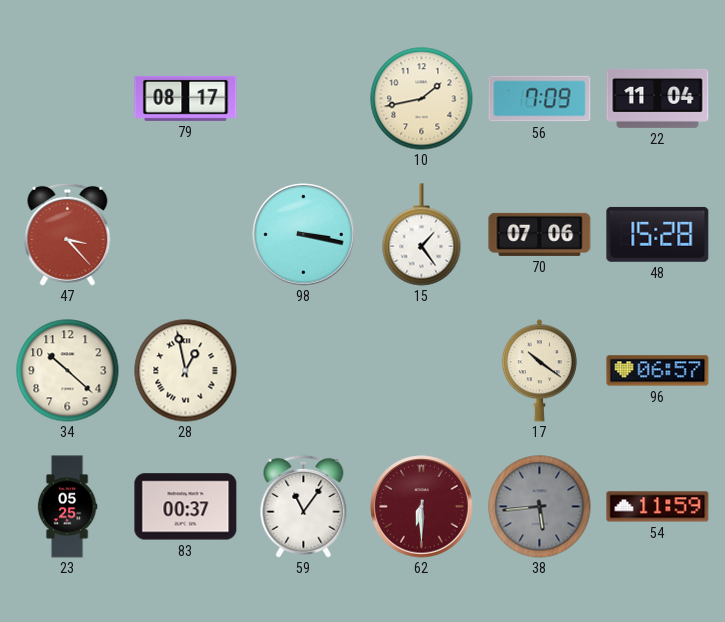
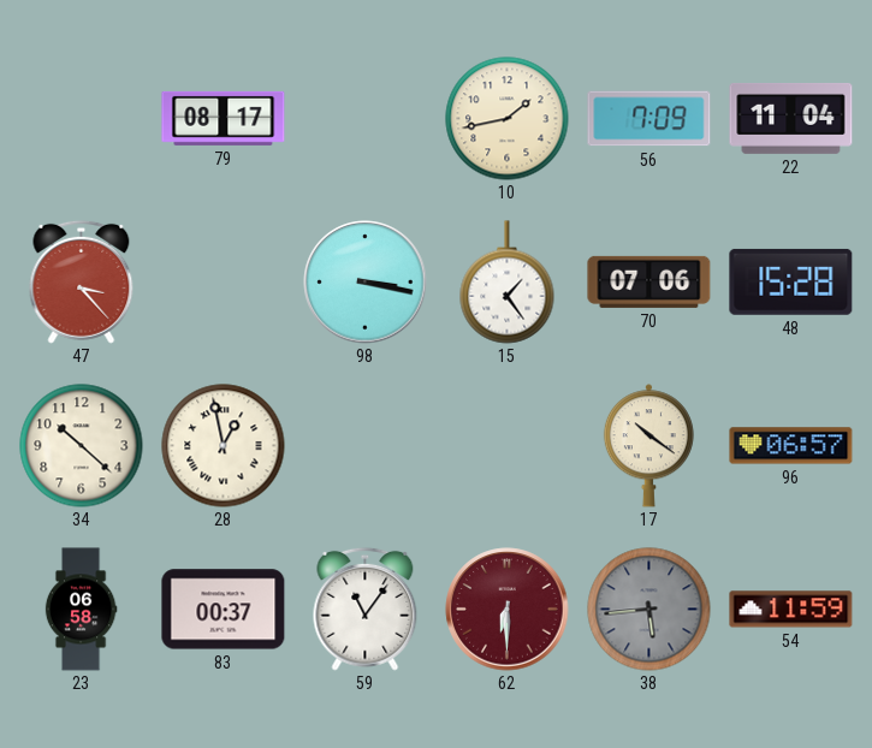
23: 05:25 -> 06:58
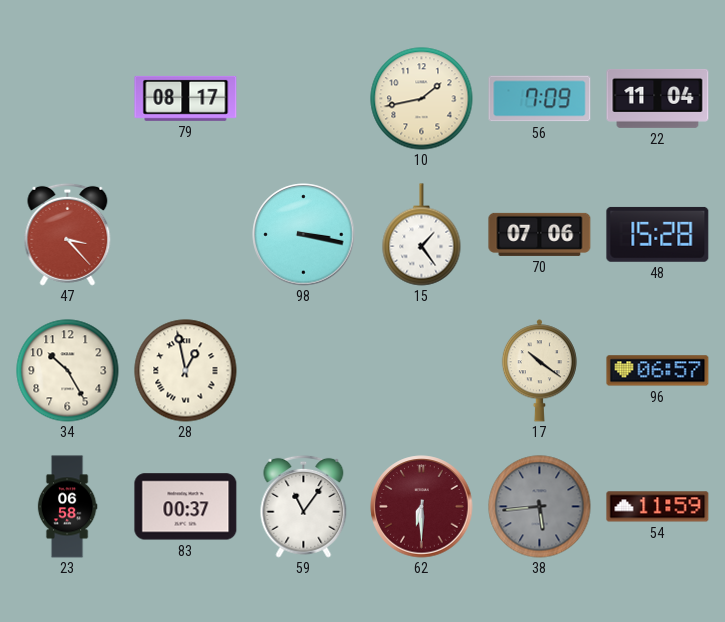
34: 10:22 -> 10:25
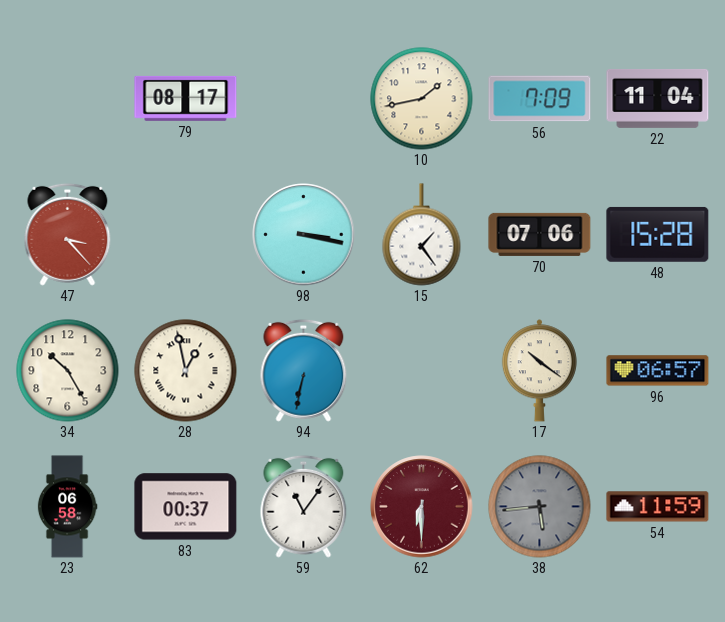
94: none -> 6:32
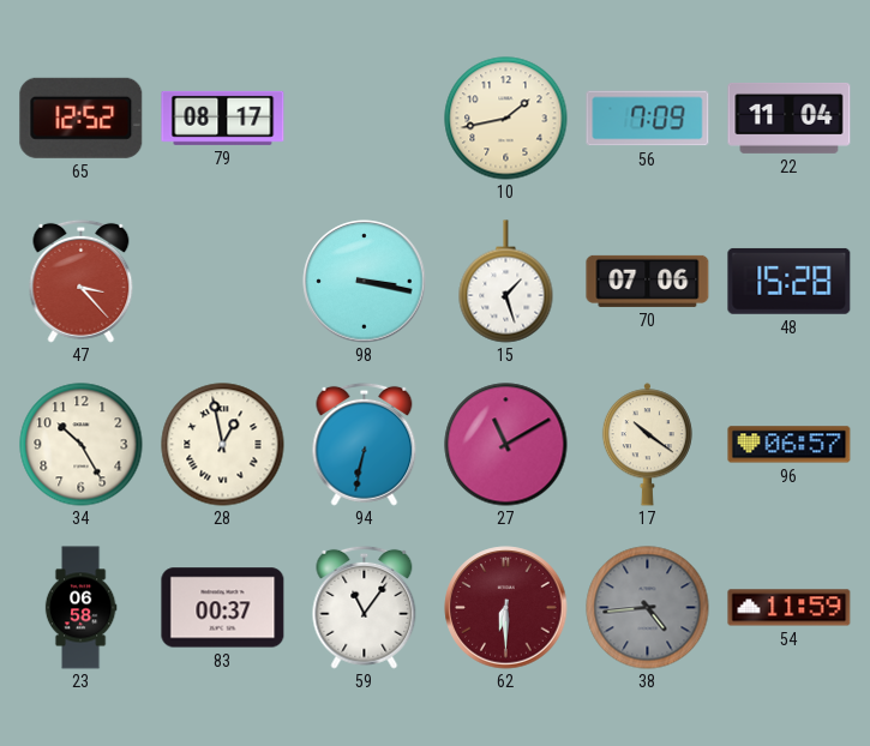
65: none -> 12:52
15: 1:24 -> 1:27
27: none -> 11:10
38: 5:44 -> 4:44
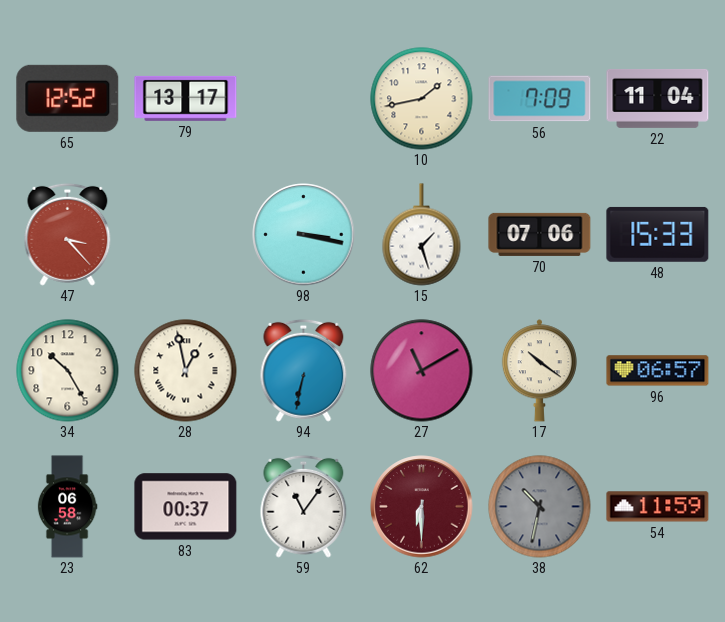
79: 08:17 -> 13:17
48: 15:28 -> 15:33
38: 4:44 -> 10:32
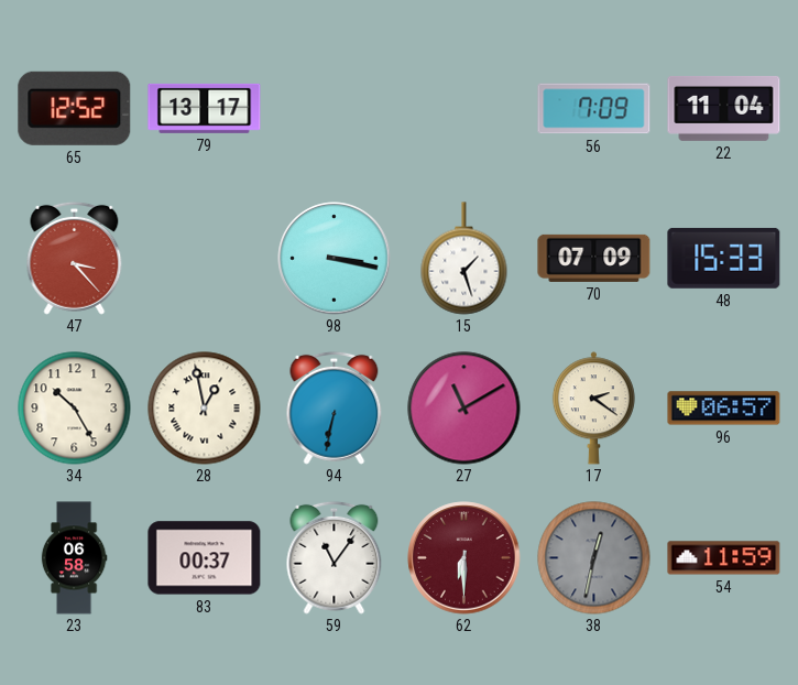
10: 1:43 -> none
70: 07:06 -> 07:09
17: 10:21 -> 2:21
38: 10:32 -> 12:32
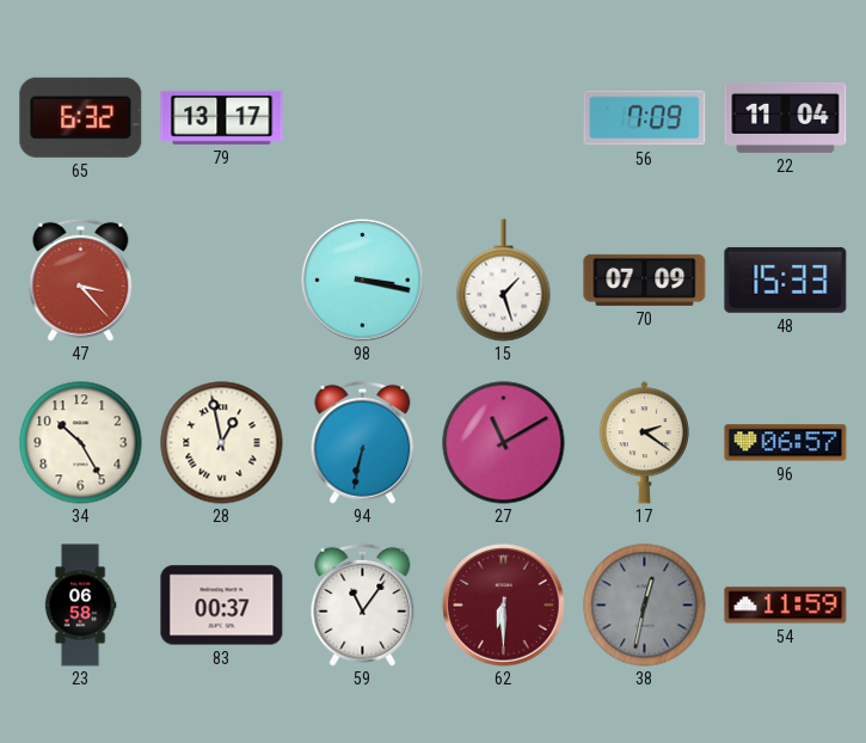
65: 12:52 -> 6:32
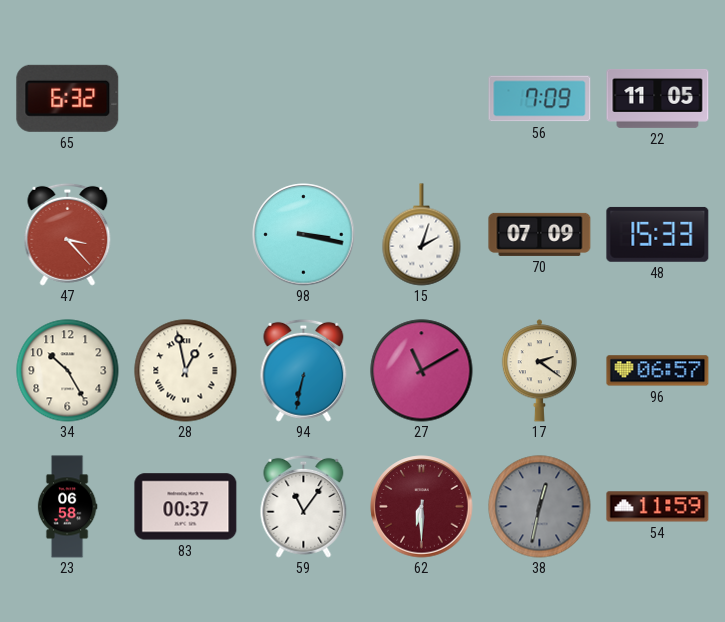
79: 13:17 -> none
22: 11:04 -> 11:05
15: 1:27 -> 2:03
